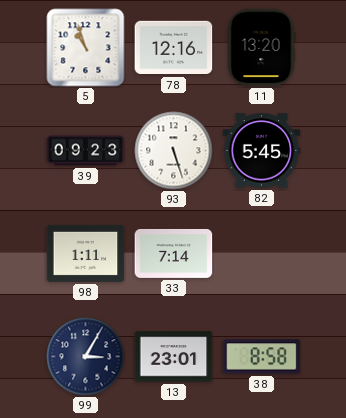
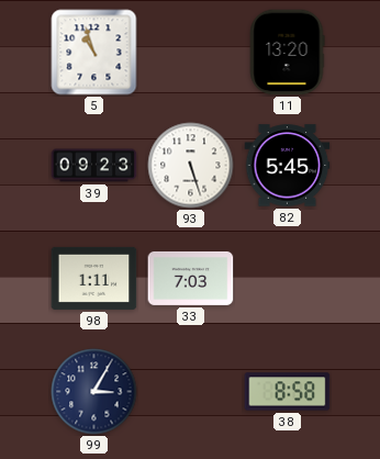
78: 12:16 -> none
33: 7:14 -> 7:03
13: 23:01 -> none
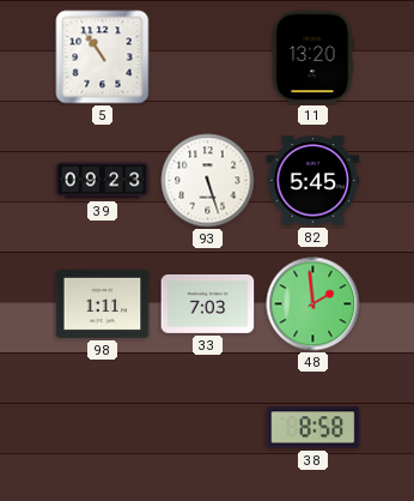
5: 10:57 -> 10:54
48: none -> 1:59
99: 3:05 -> none
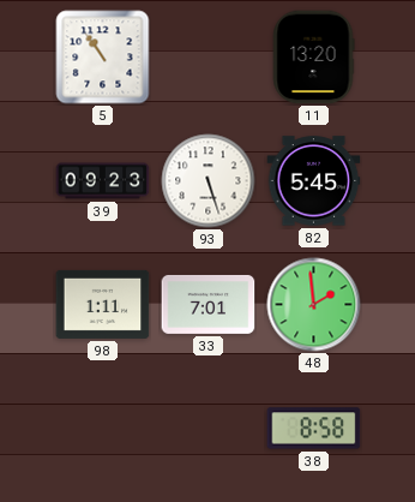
33: 7:03 -> 7:01
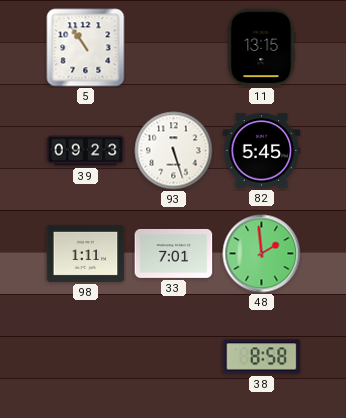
11: 13:20 -> 13:15
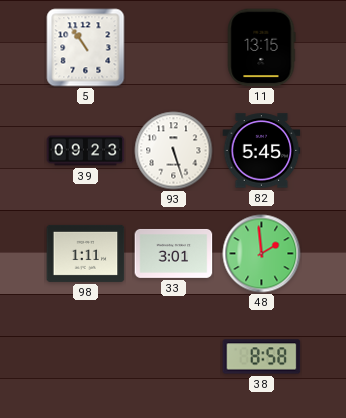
33: 7:01 -> 3:01
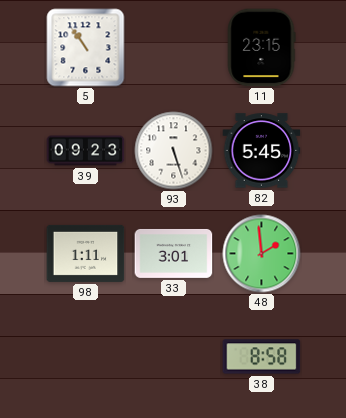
11: 13:15 -> 23:15
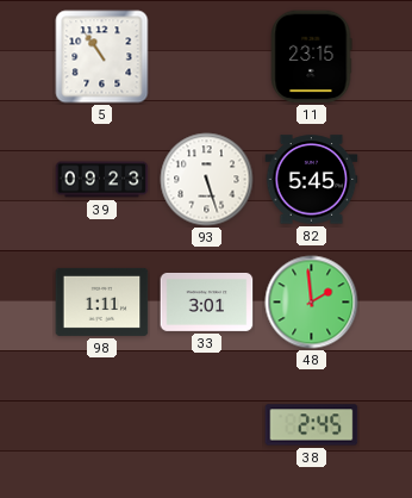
38: 8:58 -> 2:45
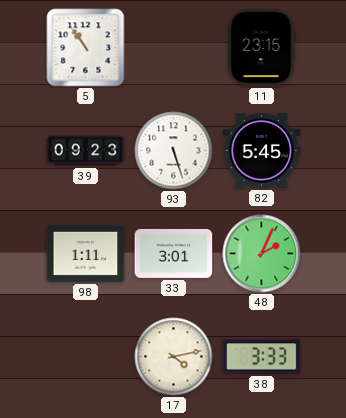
48: 1:59 -> 2:04
17: none -> 4:13
38: 2:45 -> 3:33
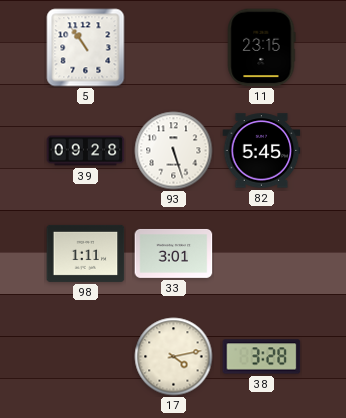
39: 09:23 -> 09:28
48: 2:04 -> none
38: 3:33 -> 3:28
